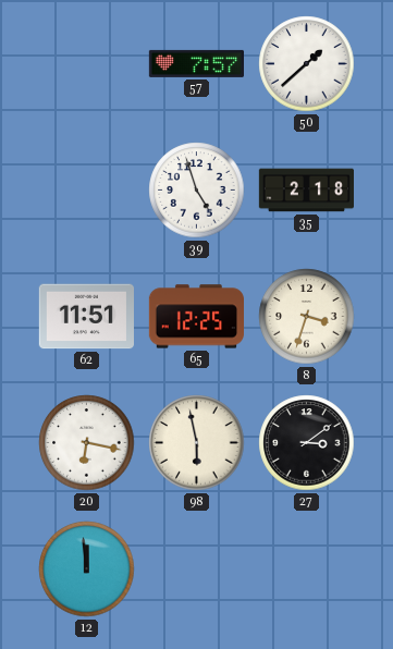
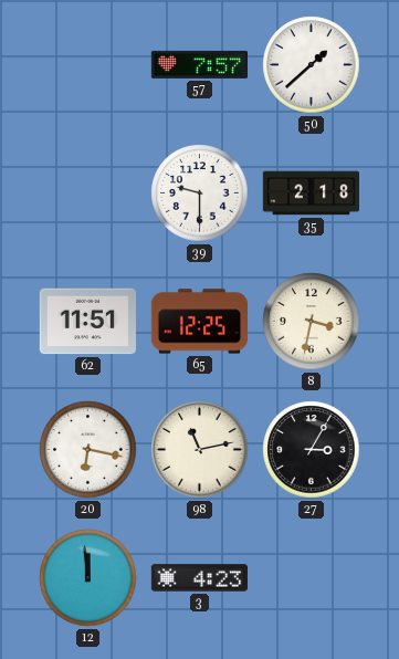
39: 4:57 -> 9:30
8: 3:33 -> 3:32
98: 5:58 -> 11:13
27: 3:09 -> 3:05
3: none -> 4:23
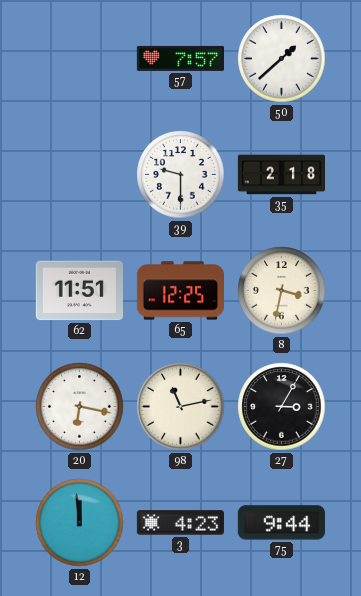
75: none -> 9:44
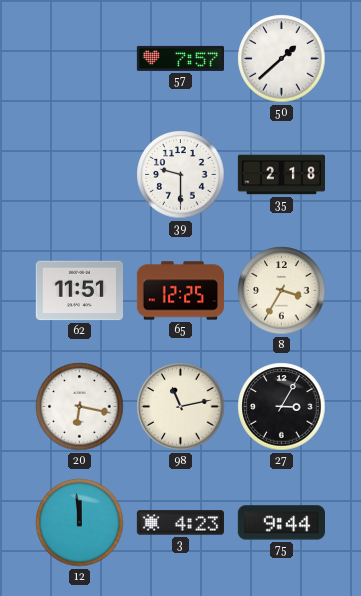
8: 3:32 -> 3:35
